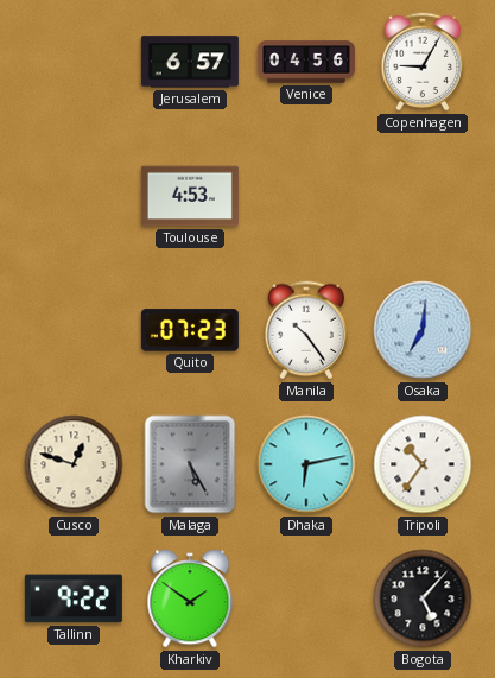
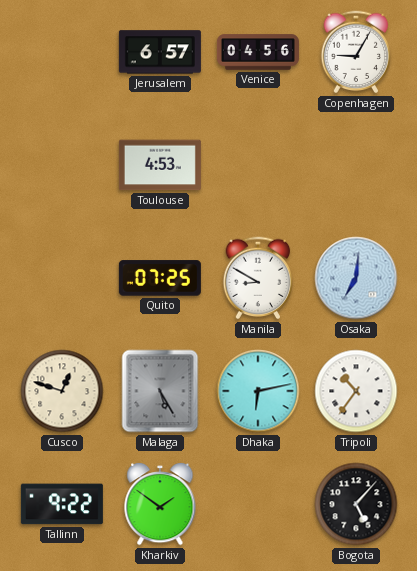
Quito: 07:23 -> 07:25
Manila: 10:24 -> 8:50
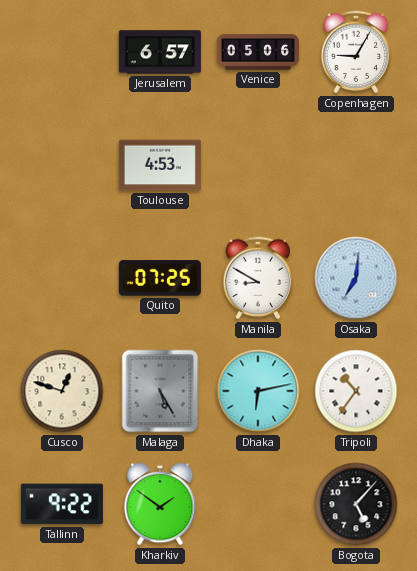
Venice: 04:56 -> 05:06
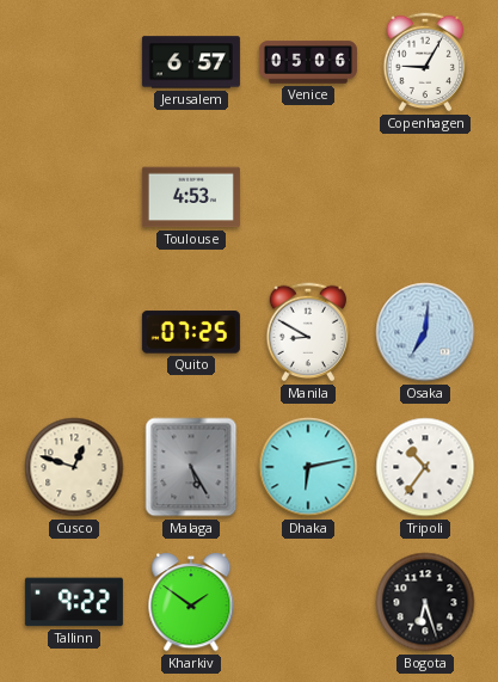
Bogota: 5:07 -> 6:27
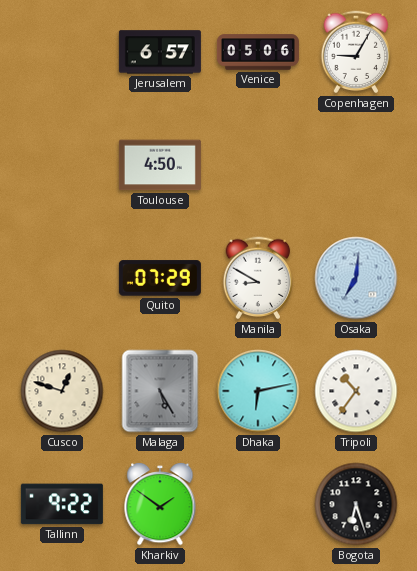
Toulouse: 4:53 -> 4:50
Quito: 07:25 -> 07:29
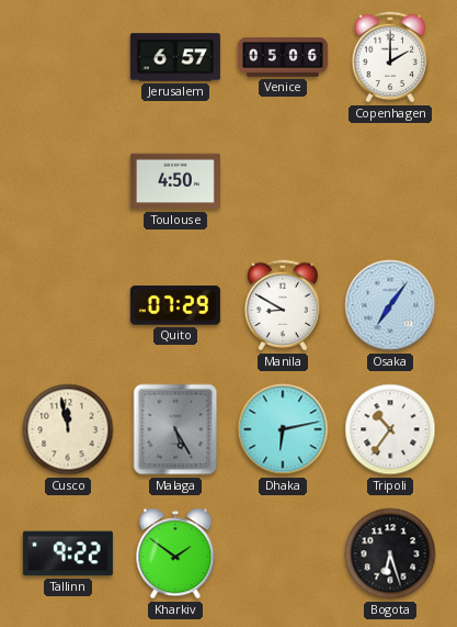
Copenhagen: 9:05 -> 2:00
Osaka: 7:01 -> 7:06
Cusco: 12:48 -> 11:58
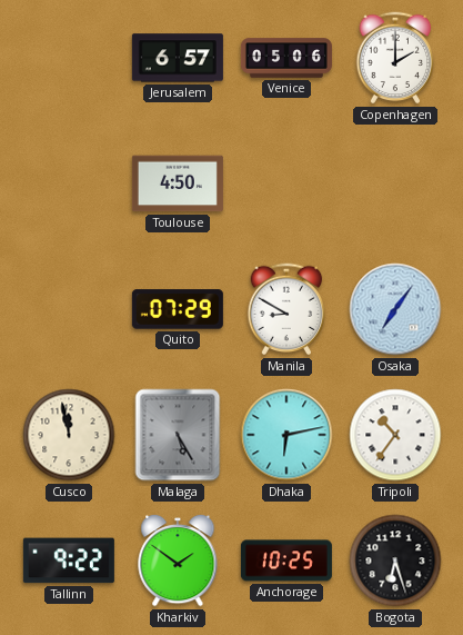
Anchorage: none -> 10:25
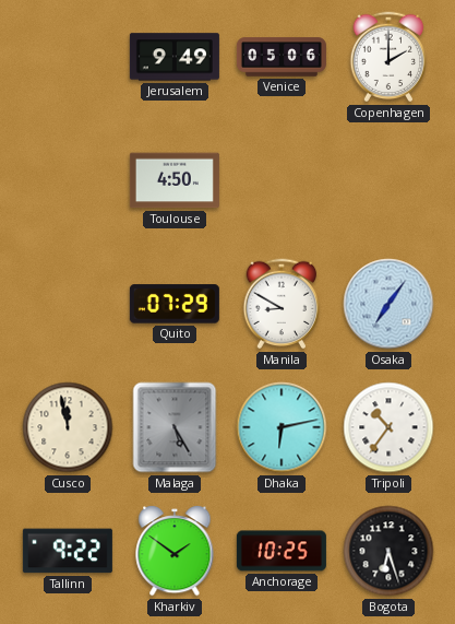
Jerusalem: 6:57 -> 9:49
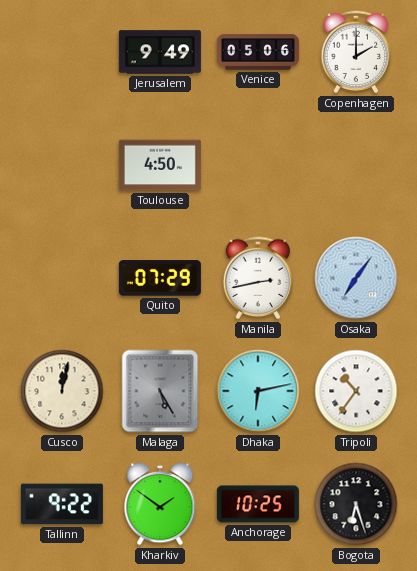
Manila: 8:50 -> 2:43
Cusco: 11:58 -> 12:02
